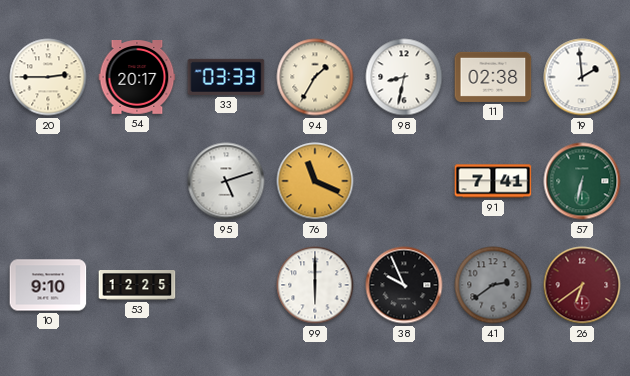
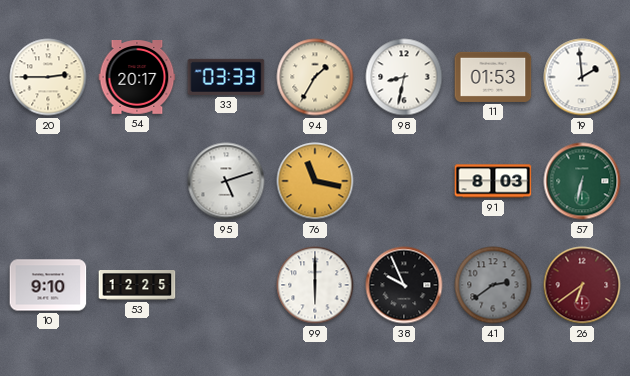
11: 02:38 -> 01:53
76: 11:19 -> 11:17
91: 7:41 -> 8:03
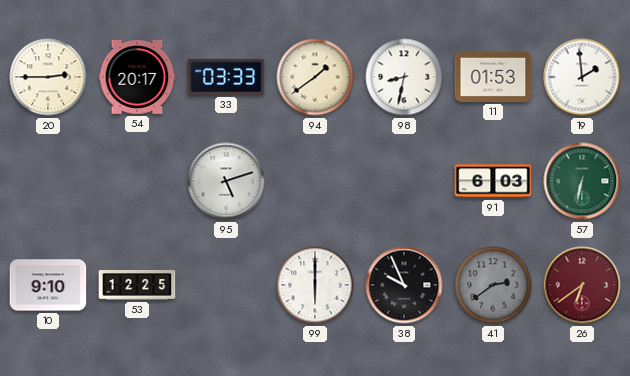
94: 1:35 -> 1:39
76: 11:17 -> none
91: 8:03 -> 6:03
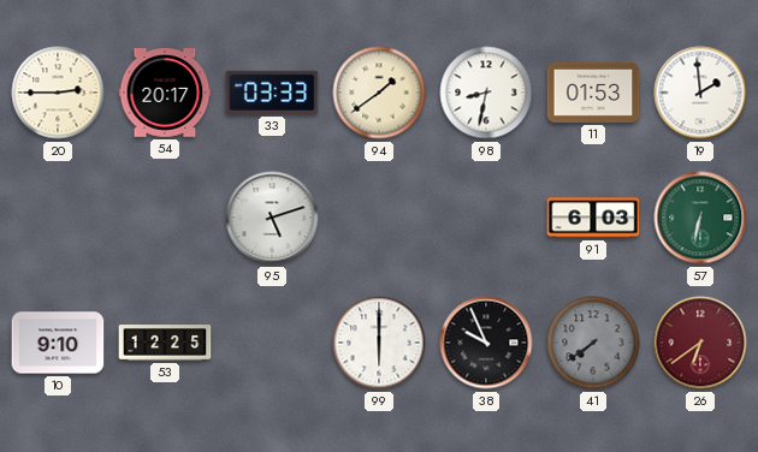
41: 2:39 -> 7:39
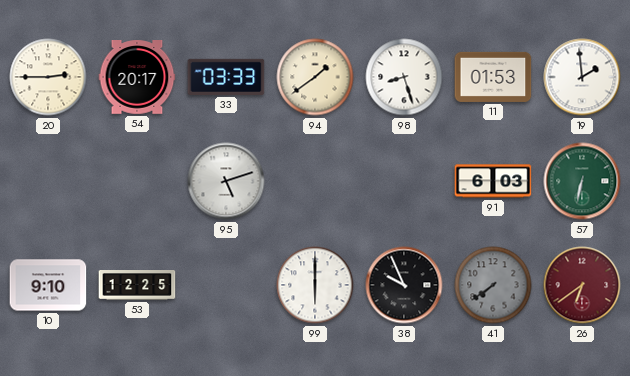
98: 8:32 -> 8:27
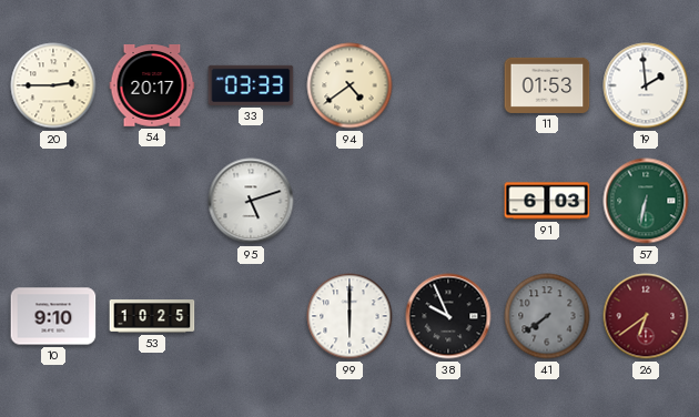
94: 1:39 -> 4:39
98: 8:27 -> none
53: 12:25 -> 10:25
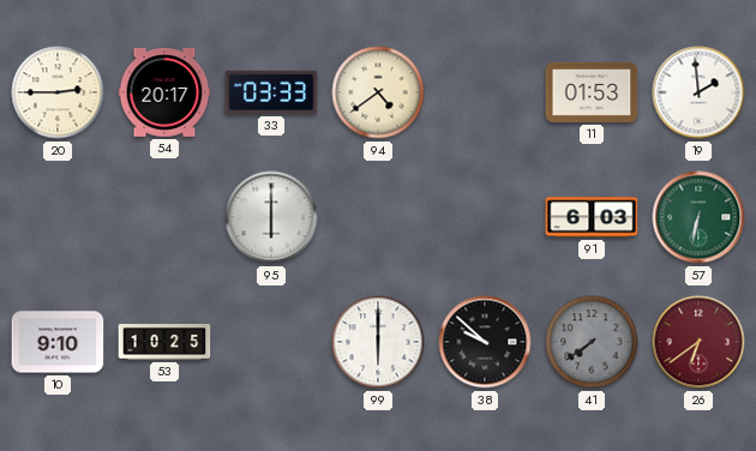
95: 5:12 -> 6:00
38: 9:56 -> 9:52
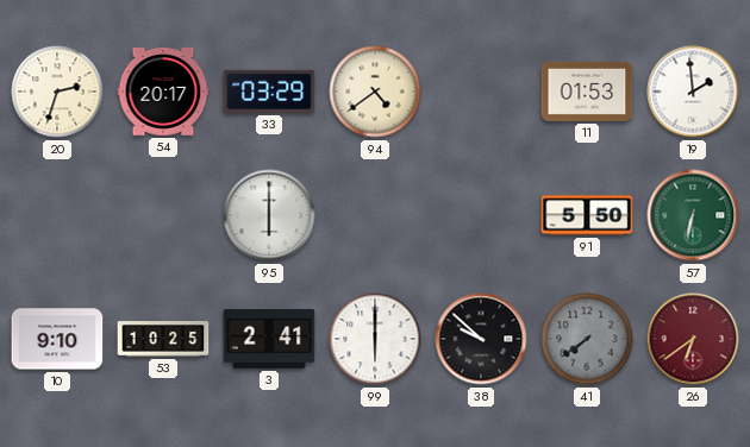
20: 2:45 -> 2:33
33: 03:33 -> 03:29
91: 6:03 -> 5:50
3: none -> 2:41
